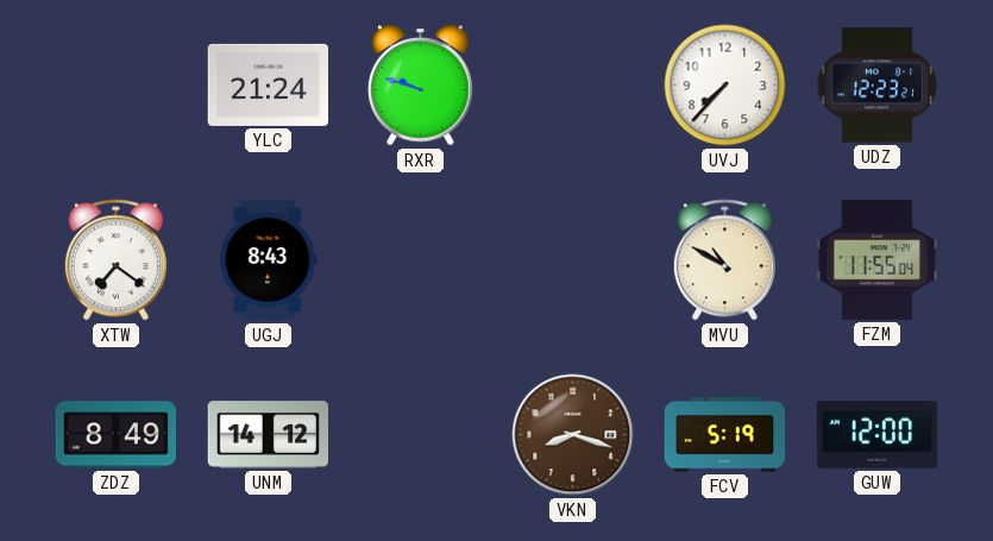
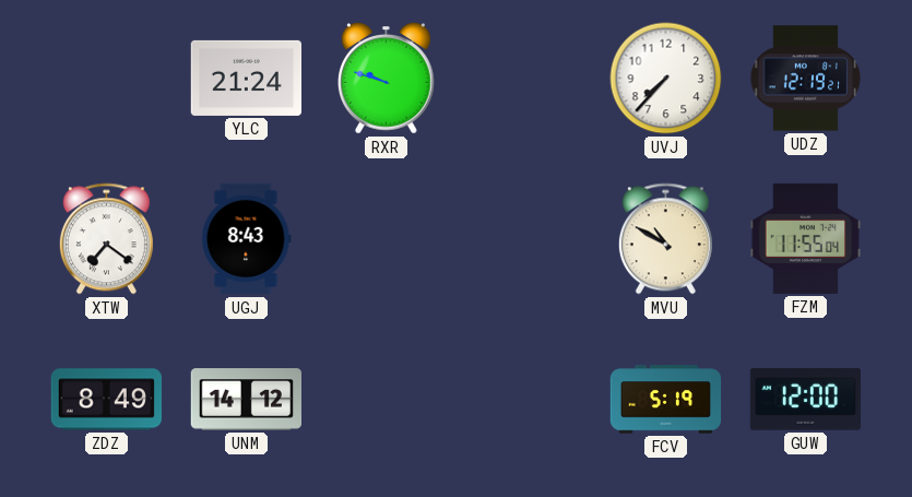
UDZ: 12:23 -> 12:19
VKN: 8:18 -> none
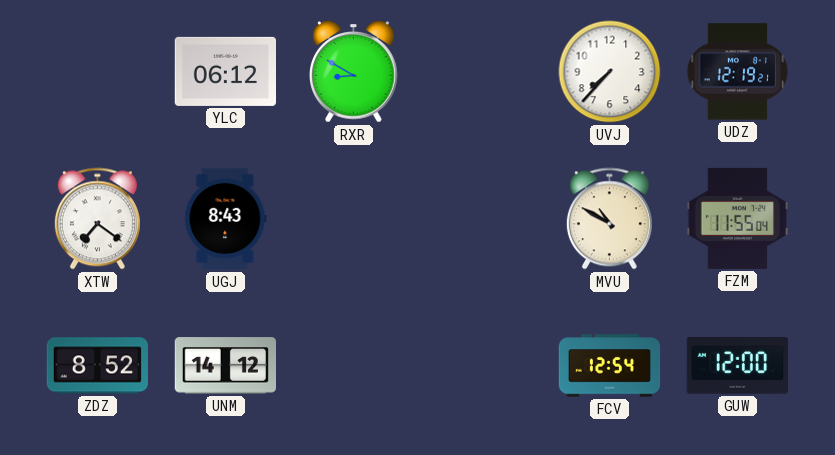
YLC: 21:24 -> 06:12
RXR: 9:48 -> 8:50
ZDZ: 8:49 -> 8:52
FCV: 5:19 -> 12:54
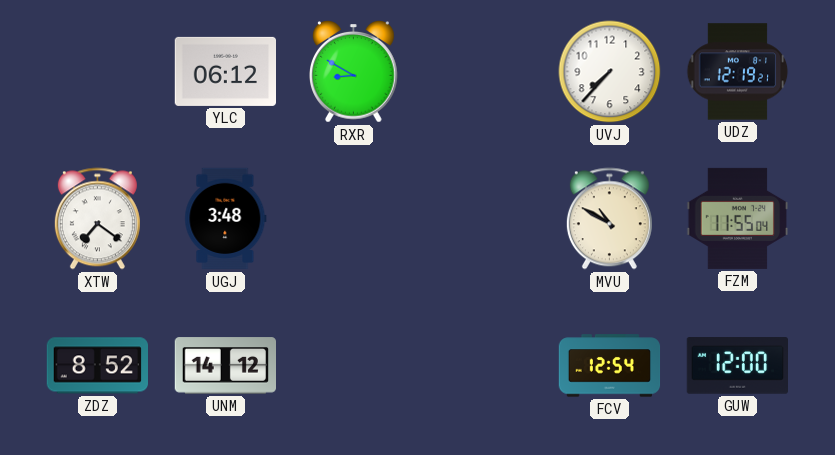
UGJ: 8:43 -> 3:48
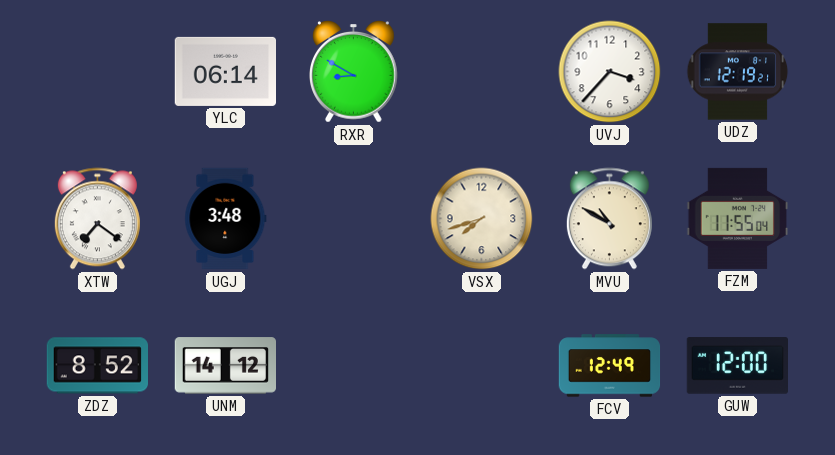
YLC: 06:12 -> 06:14
UVJ: 7:37 -> 3:37
VSX: none -> 7:42
FCV: 12:54 -> 12:49
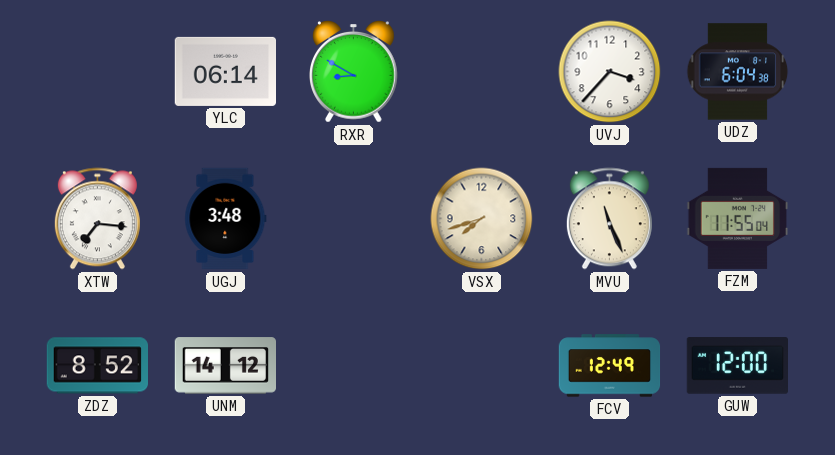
UDZ: 12:19 -> 6:04
XTW: 7:21 -> 7:16
MVU: 10:50 -> 11:26
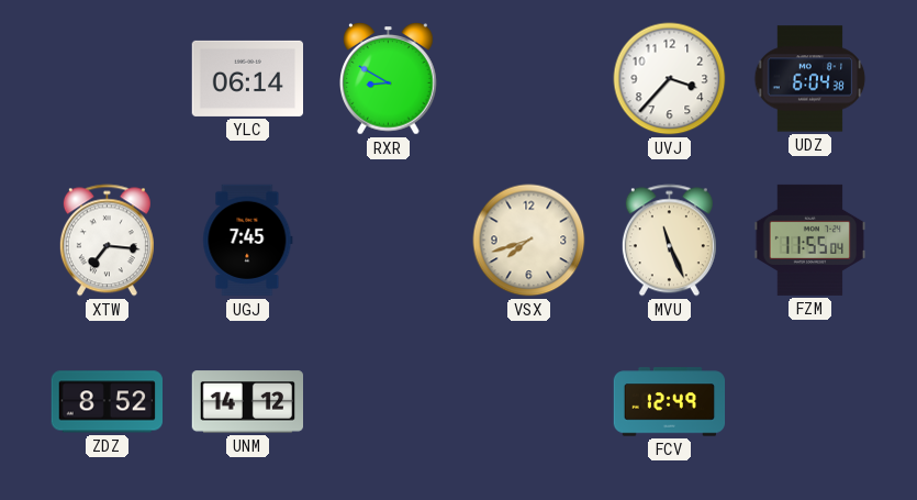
UGJ: 3:48 -> 7:45
GUW: 12:00 -> none
